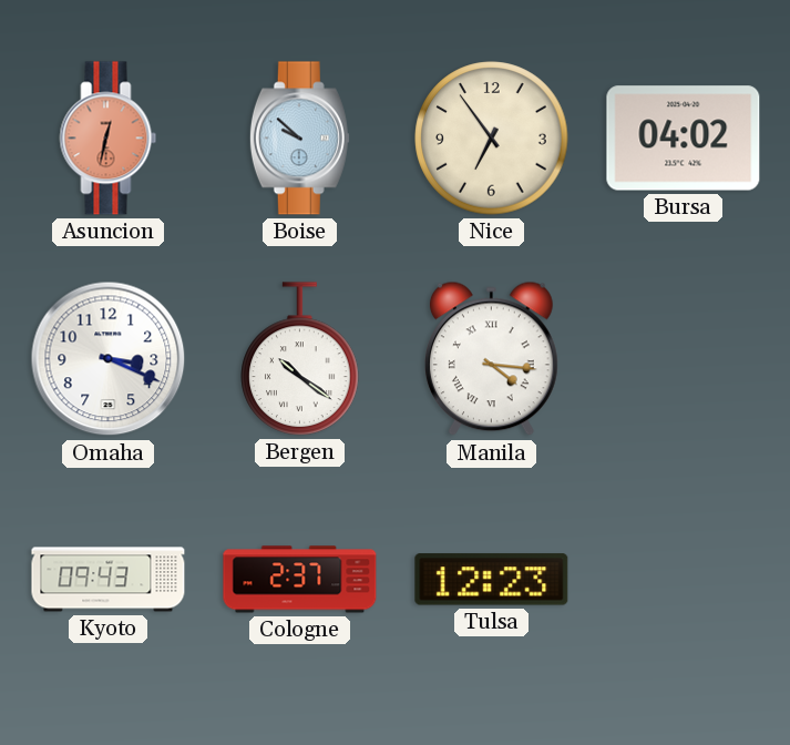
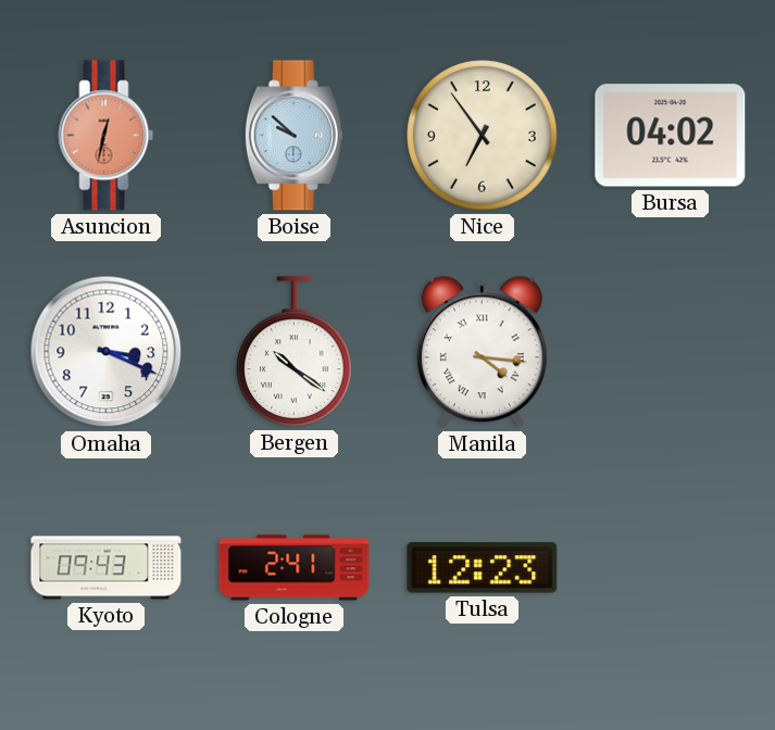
Cologne: 2:37 -> 2:41
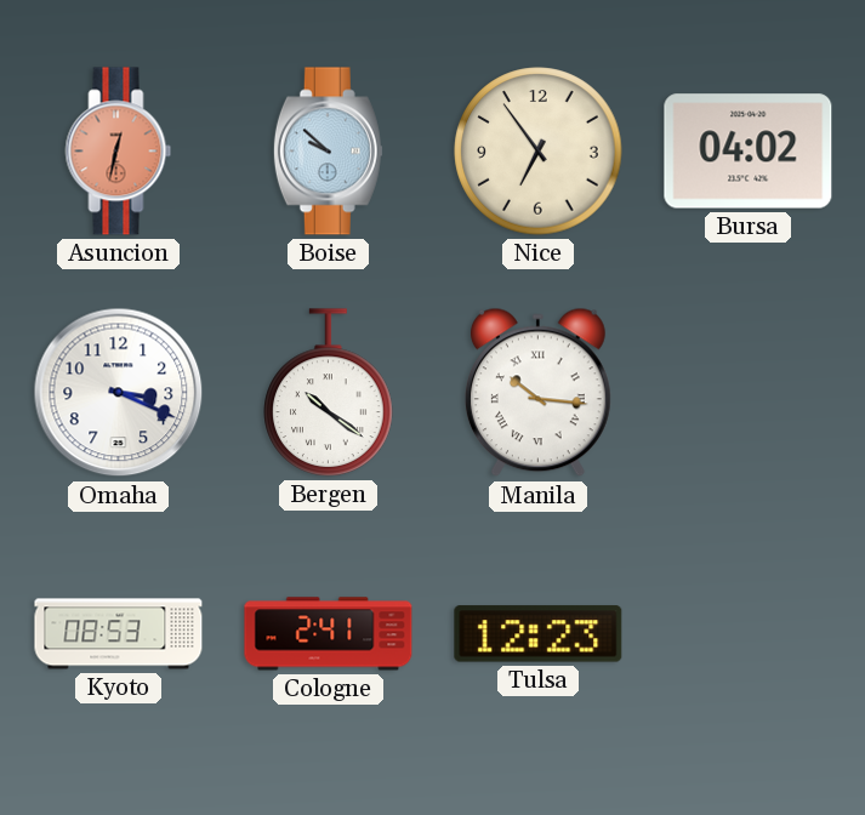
Manila: 4:16 -> 10:16
Kyoto: 09:43 -> 08:53
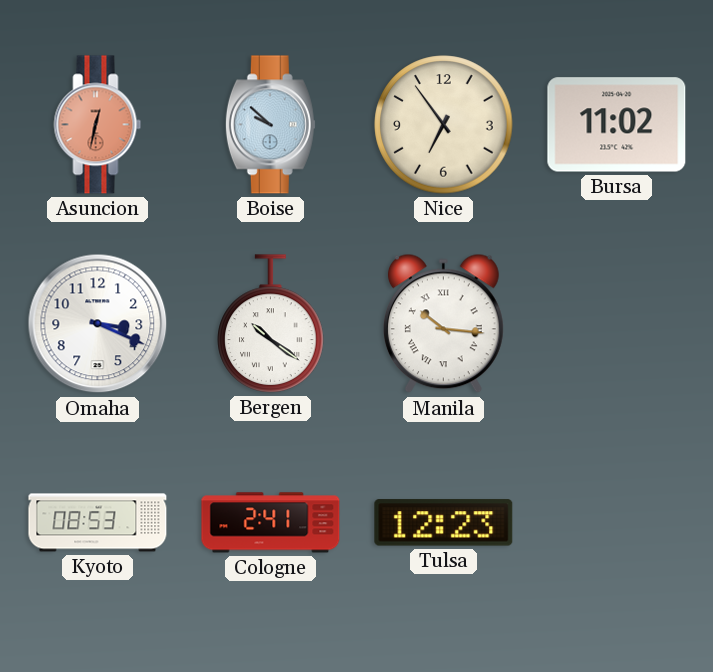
Bursa: 04:02 -> 11:02
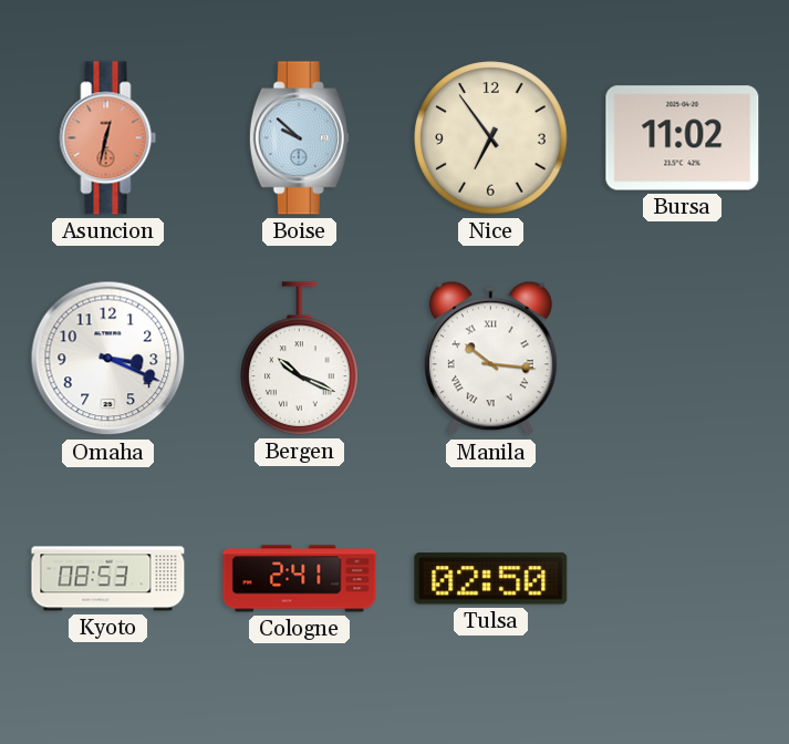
Bergen: 10:21 -> 10:19
Tulsa: 12:23 -> 02:50
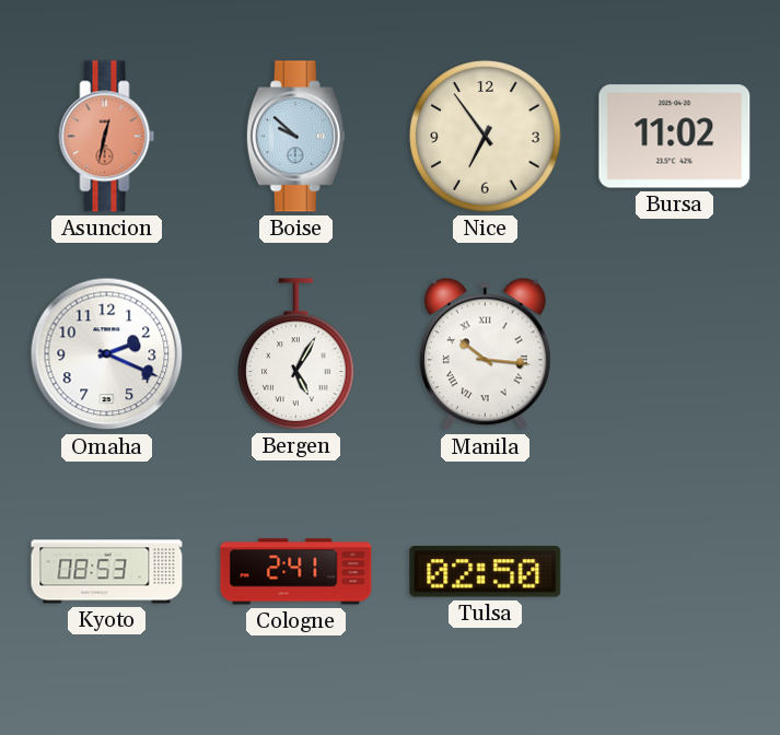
Omaha: 3:19 -> 2:19
Bergen: 10:19 -> 5:05
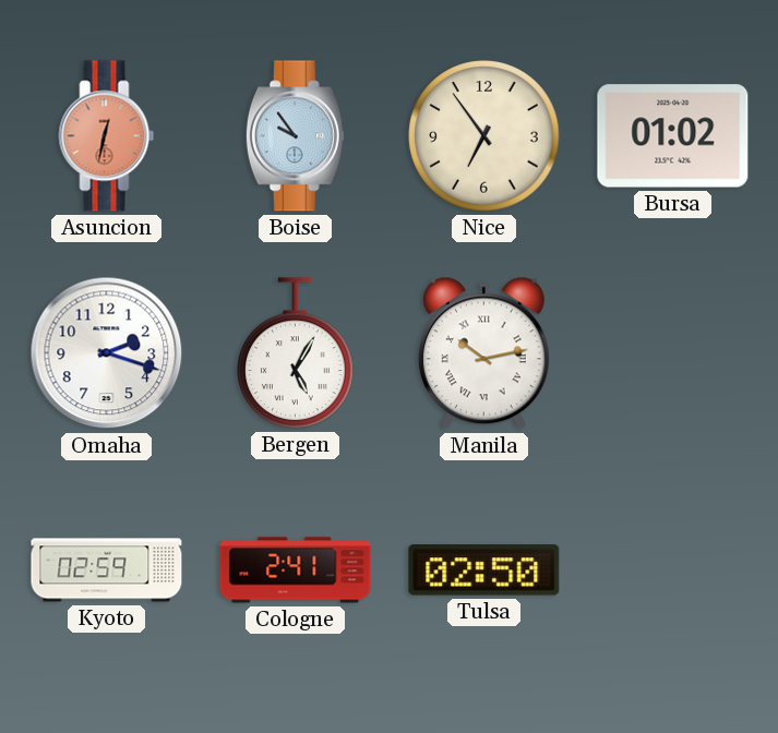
Boise: 9:52 -> 9:54
Bursa: 11:02 -> 01:02
Omaha: 2:19 -> 2:18
Manila: 10:16 -> 10:13
Kyoto: 08:53 -> 02:59
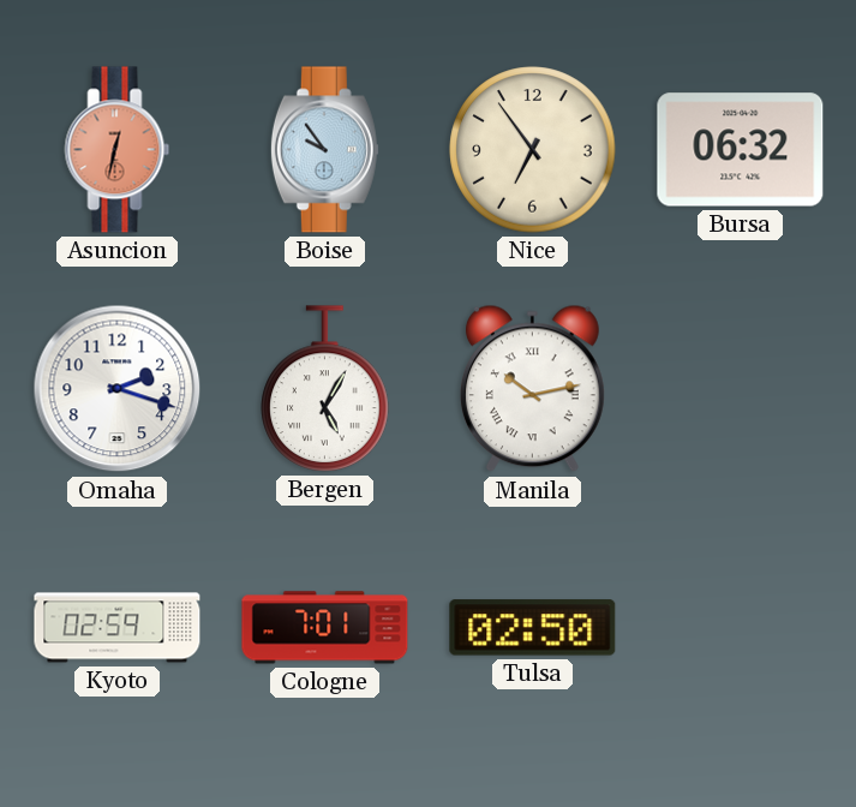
Bursa: 01:02 -> 06:32
Cologne: 2:41 -> 7:01
